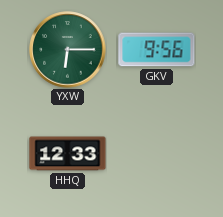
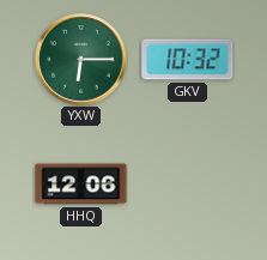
GKV: 9:56 -> 10:32
HHQ: 12:33 -> 12:06
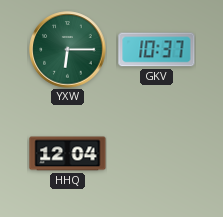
GKV: 10:32 -> 10:37
HHQ: 12:06 -> 12:04
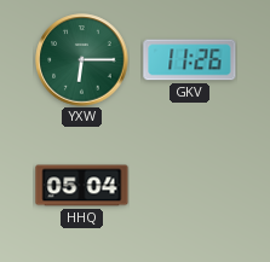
GKV: 10:37 -> 11:26
HHQ: 12:04 -> 05:04
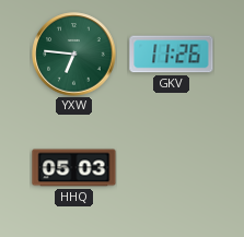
YXW: 6:15 -> 6:46
HHQ: 05:04 -> 05:03
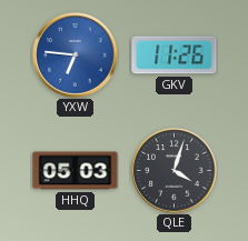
YXW dial: green -> blue
QLE: none -> 4:03
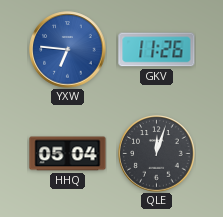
HHQ: 05:03 -> 05:04
QLE: 4:03 -> 12:03
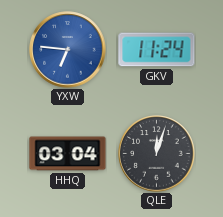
GKV: 11:26 -> 11:24
HHQ: 05:04 -> 03:04
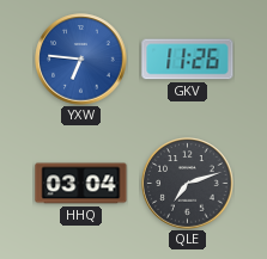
GKV: 11:24 -> 11:26
QLE: 12:03 -> 7:12
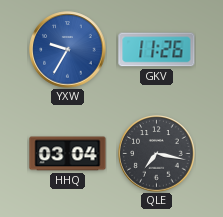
YXW: 6:46 -> 9:35
QLE: 7:12 -> 7:17
